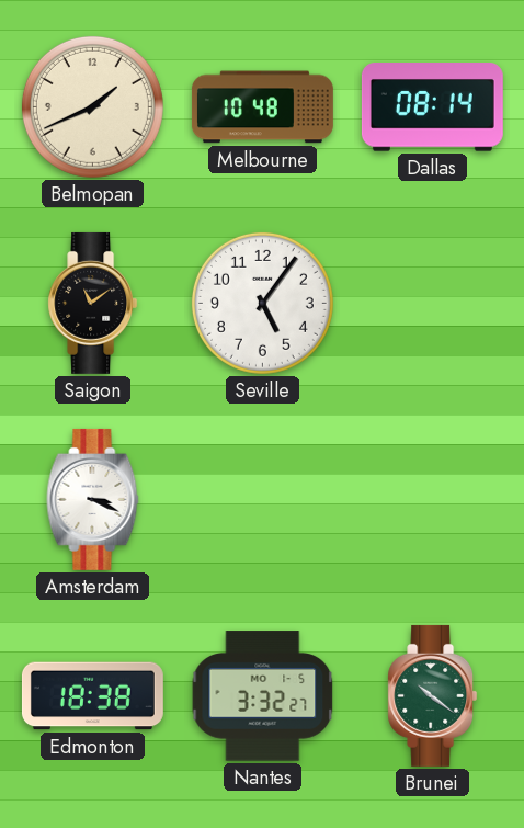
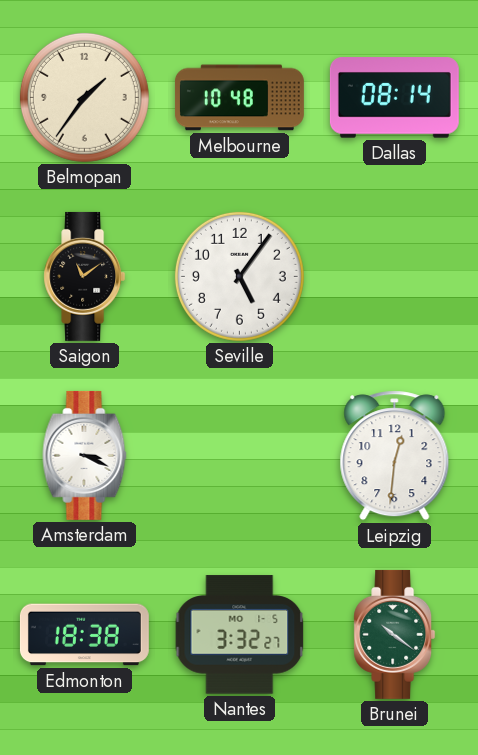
Belmopan: 1:41 -> 1:36
Leipzig: none -> 12:31
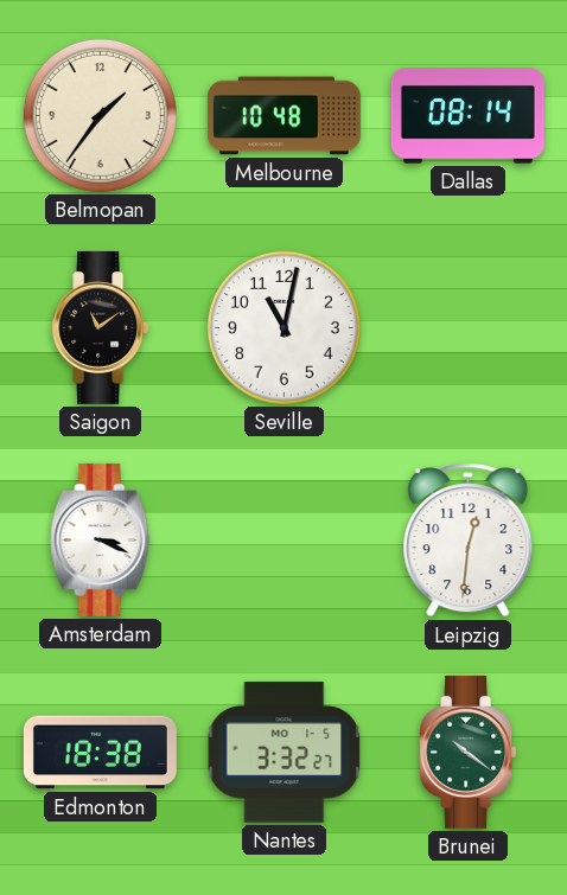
Seville: 5:06 -> 11:02
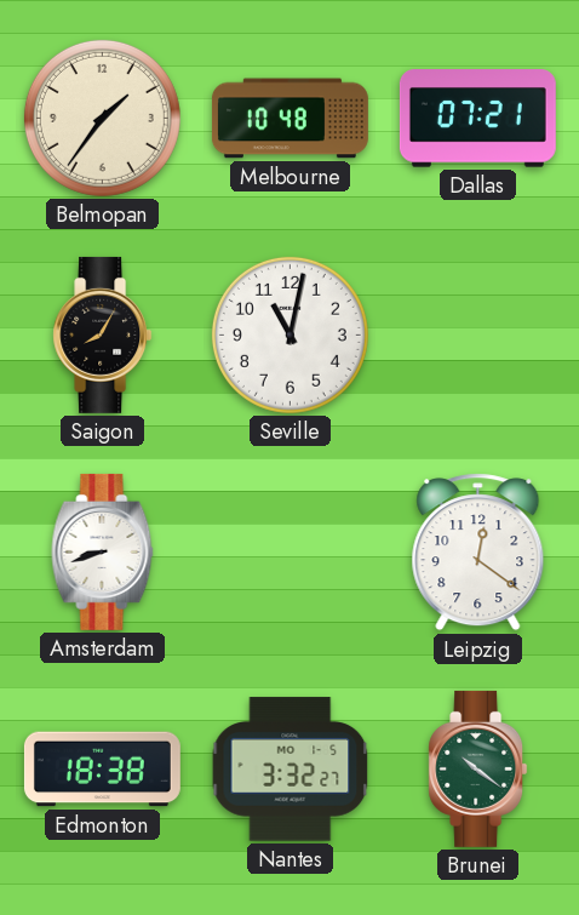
Dallas: 08:14 -> 07:21
Saigon: 11:09 -> 8:05
Amsterdam: 3:19 -> 8:42
Leipzig: 12:31 -> 12:21
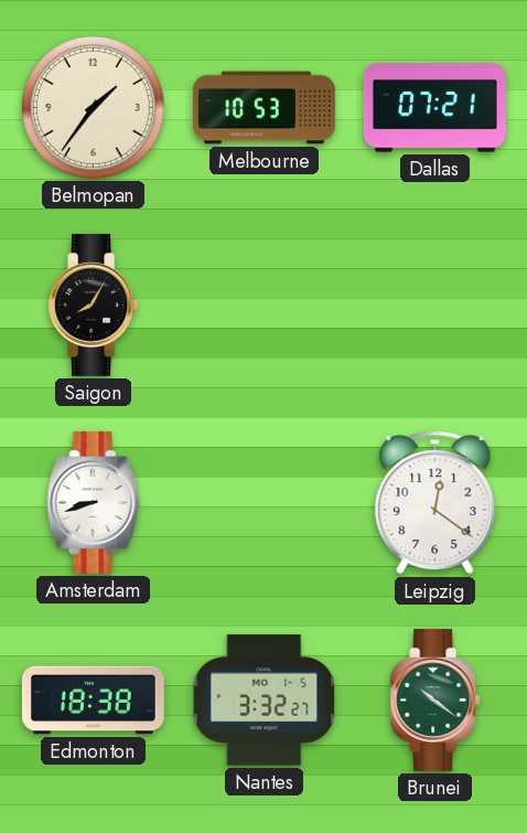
Melbourne: 10:48 -> 10:53
Seville: 11:02 -> none
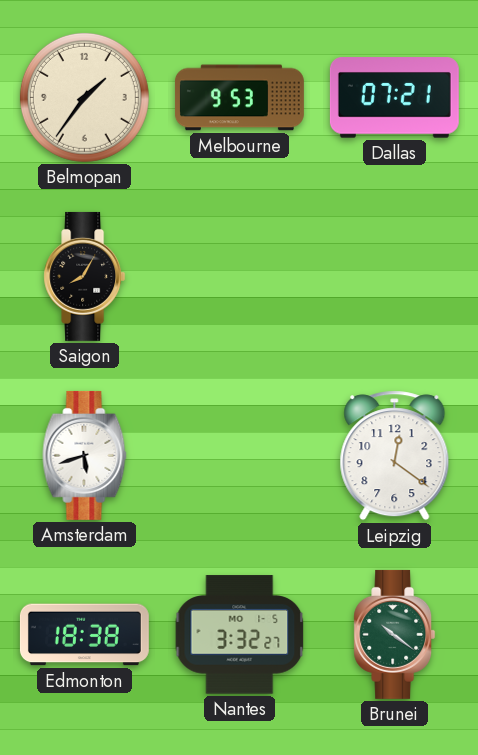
Melbourne: 10:53 -> 9:53
Amsterdam: 8:42 -> 5:42
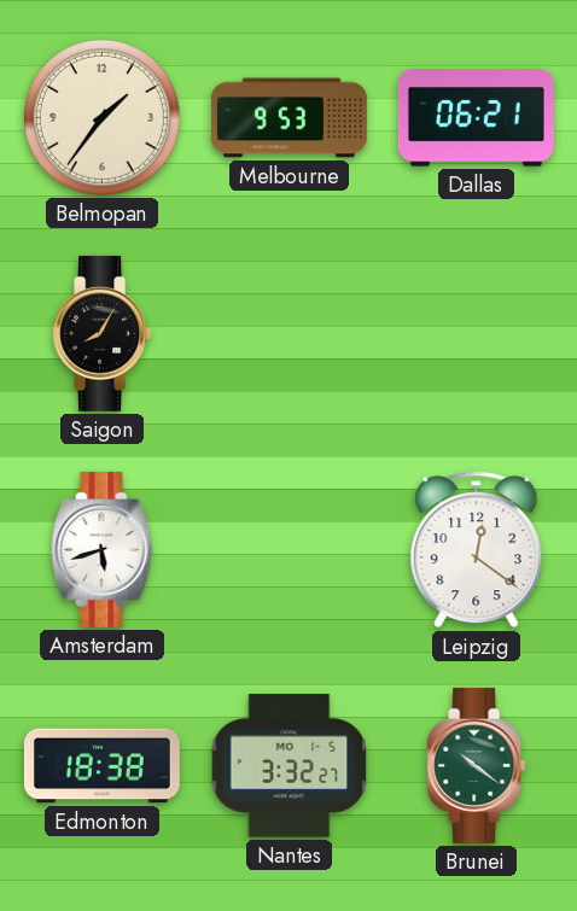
Dallas: 07:21 -> 06:21
